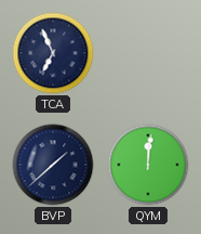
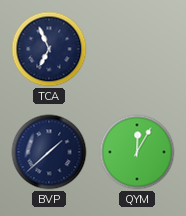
QYM: 12:01 -> 12:05
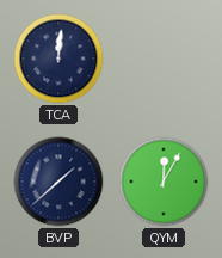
TCA: 6:56 -> 12:01
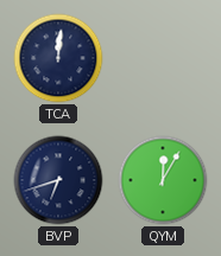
BVP: 1:38 -> 6:42
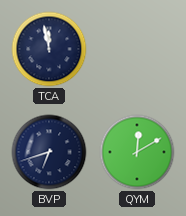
TCA: 12:01 -> 11:58
QYM: 12:05 -> 12:10
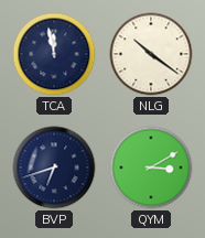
NLG: none -> 10:21
QYM: 12:10 -> 3:10
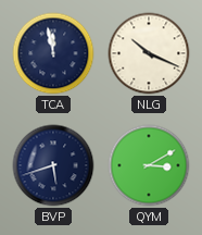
NLG: 10:21 -> 10:19
BVP: 6:42 -> 5:42
